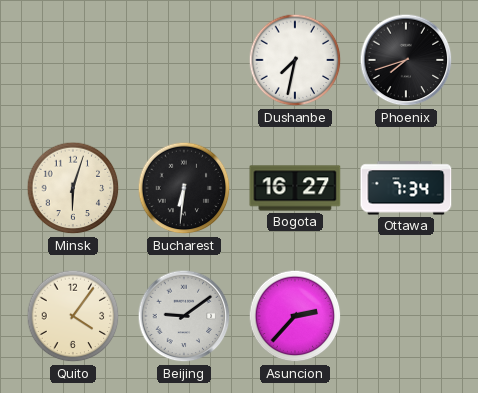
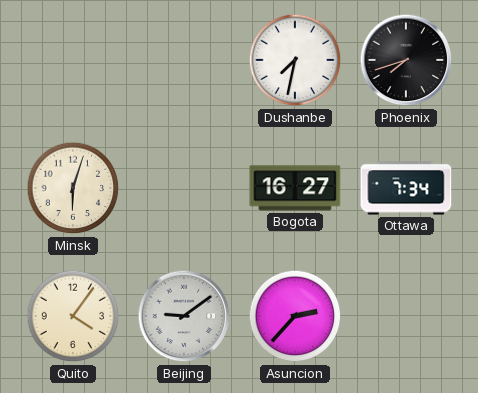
Bucharest: 6:31 -> none
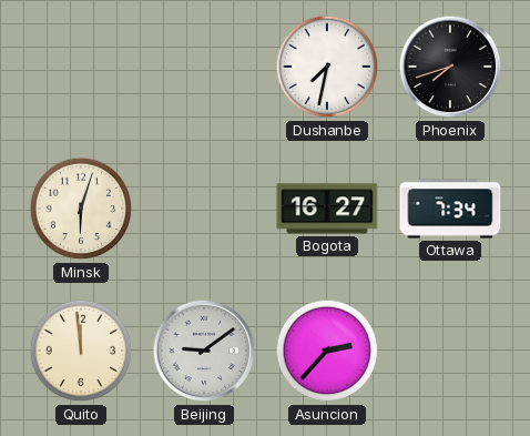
Quito: 4:06 -> 11:59
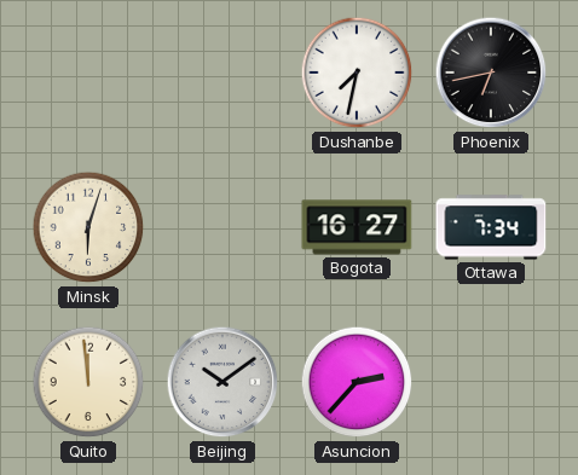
Phoenix: 7:42 -> 6:43
Beijing: 9:09 -> 10:09
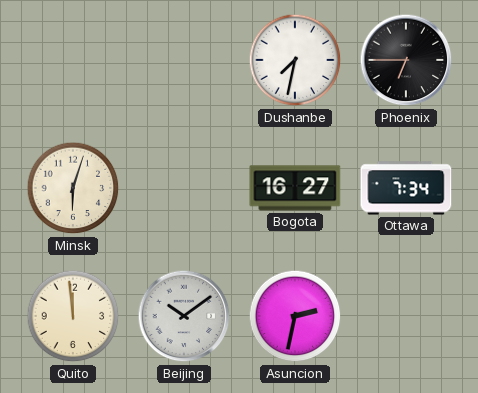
Phoenix: 6:43 -> 6:45
Asuncion: 2:37 -> 2:32
